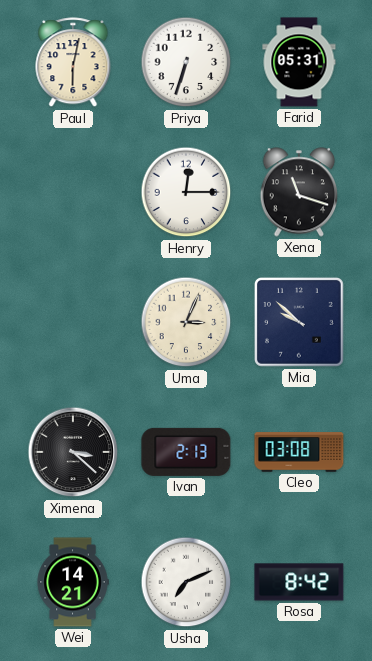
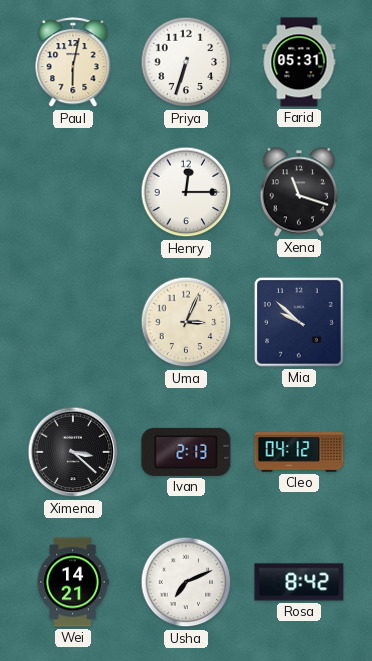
Cleo: 03:08 -> 04:12
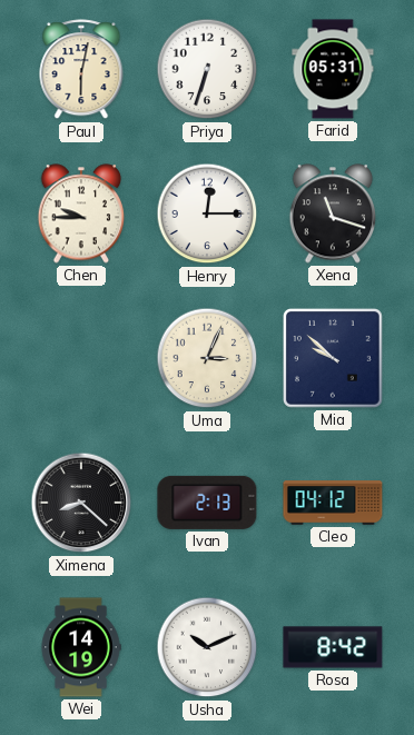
Chen: none -> 9:45
Ximena: 3:22 -> 8:22
Wei: 14:21 -> 14:19
Usha: 7:11 -> 10:11
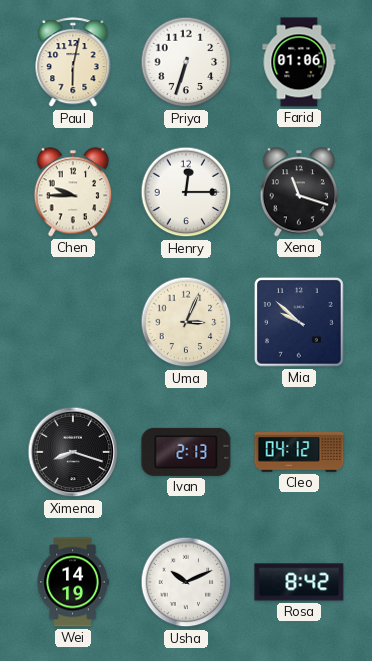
Farid: 05:31 -> 01:06
Ximena: 8:22 -> 8:18
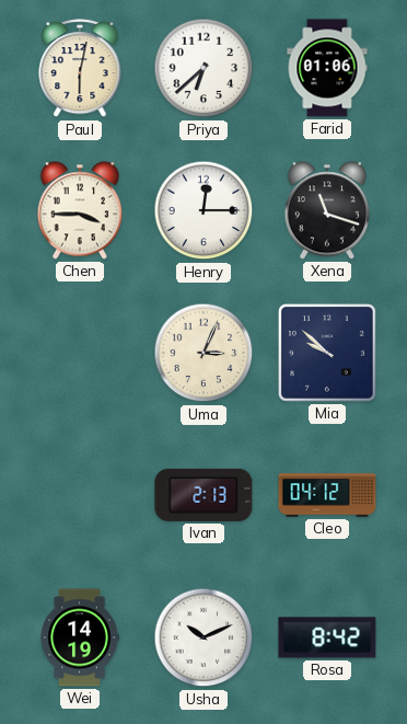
Priya: 6:33 -> 6:38
Chen: 9:45 -> 3:45
Ximena: 8:18 -> none
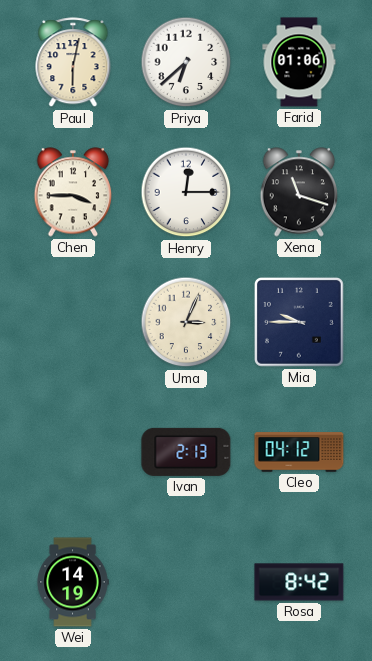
Mia: 9:52 -> 9:45
Usha: 10:11 -> none
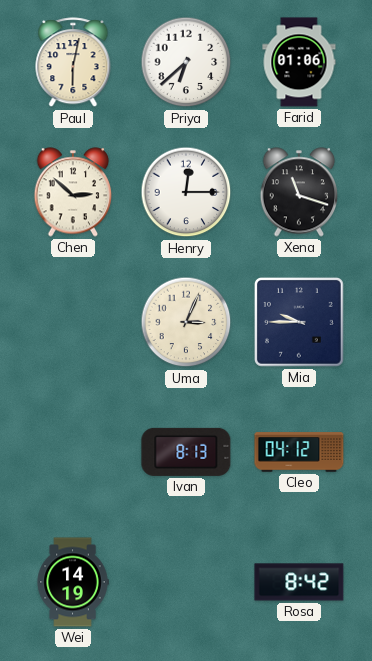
Chen: 3:45 -> 2:52
Ivan: 2:13 -> 8:13
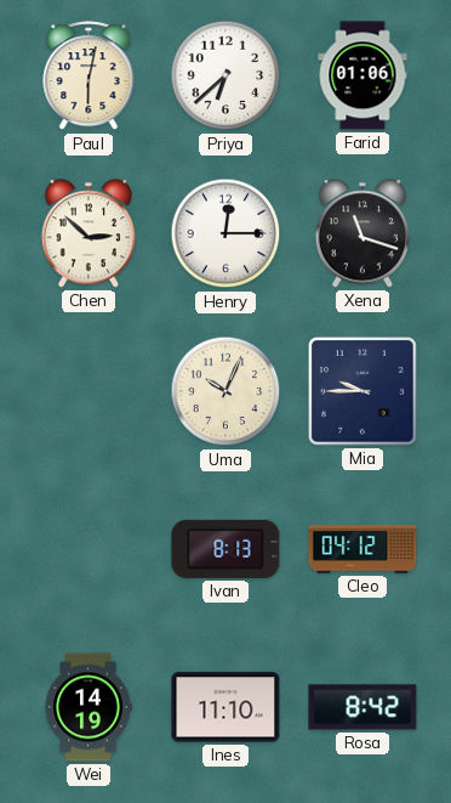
Uma: 3:04 -> 10:04
Ines: none -> 11:10
